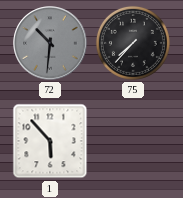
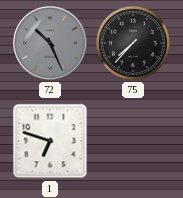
72: 10:31 -> 10:26
1: 5:53 -> 6:48
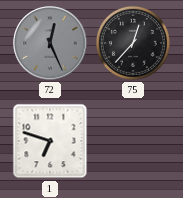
72: 10:26 -> 12:26
75: 7:37 -> 12:37
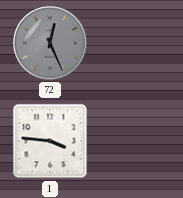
75: 12:37 -> none
1: 6:48 -> 3:46
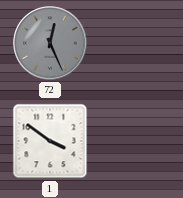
1: 3:46 -> 3:51
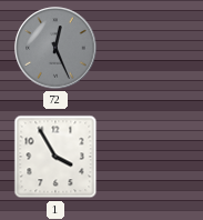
1: 3:51 -> 3:55
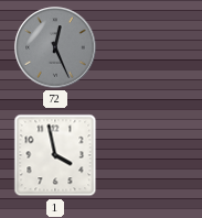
1: 3:55 -> 3:58
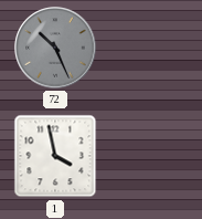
72: 12:26 -> 10:26
